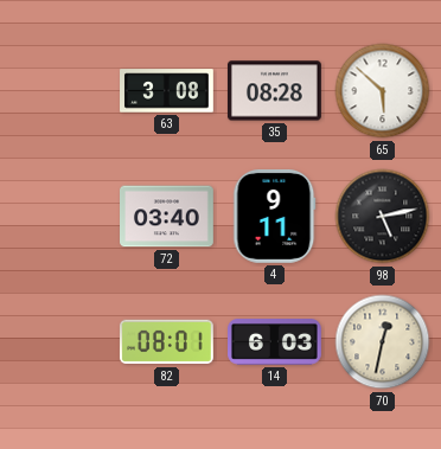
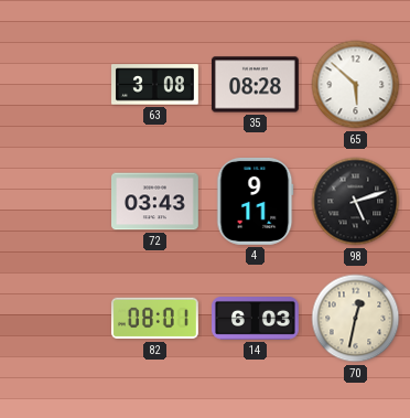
72: 03:40 -> 03:43
98: 5:13 -> 5:12
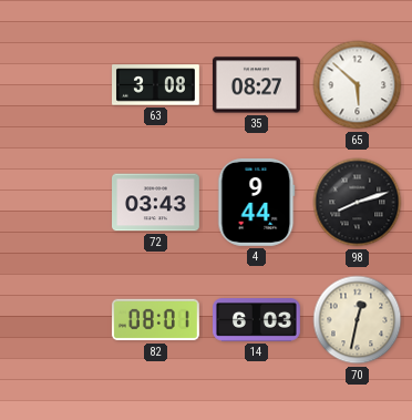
35: 08:28 -> 08:27
4: 9:11 -> 9:44
98: 5:12 -> 8:12
